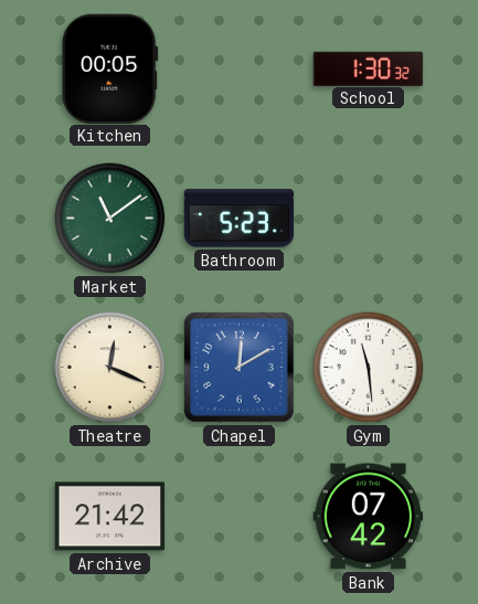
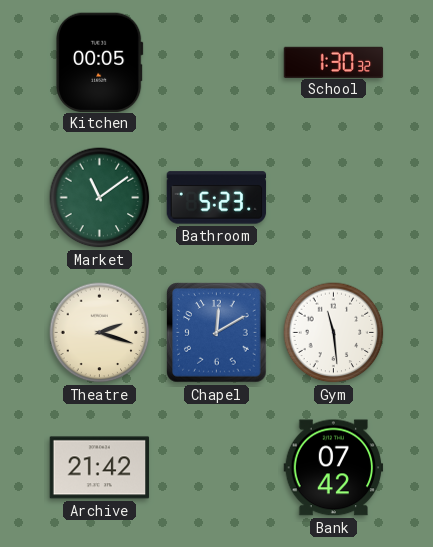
Theatre: 12:19 -> 2:18
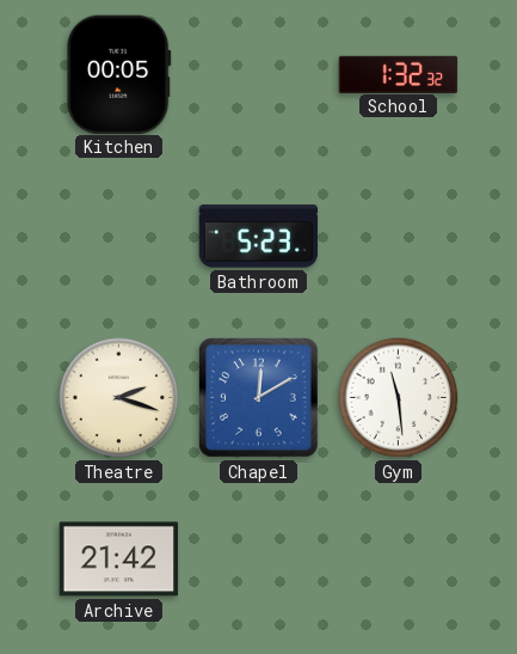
School: 1:30 -> 1:32
Market: 11:09 -> none
Bank: 07:42 -> none
